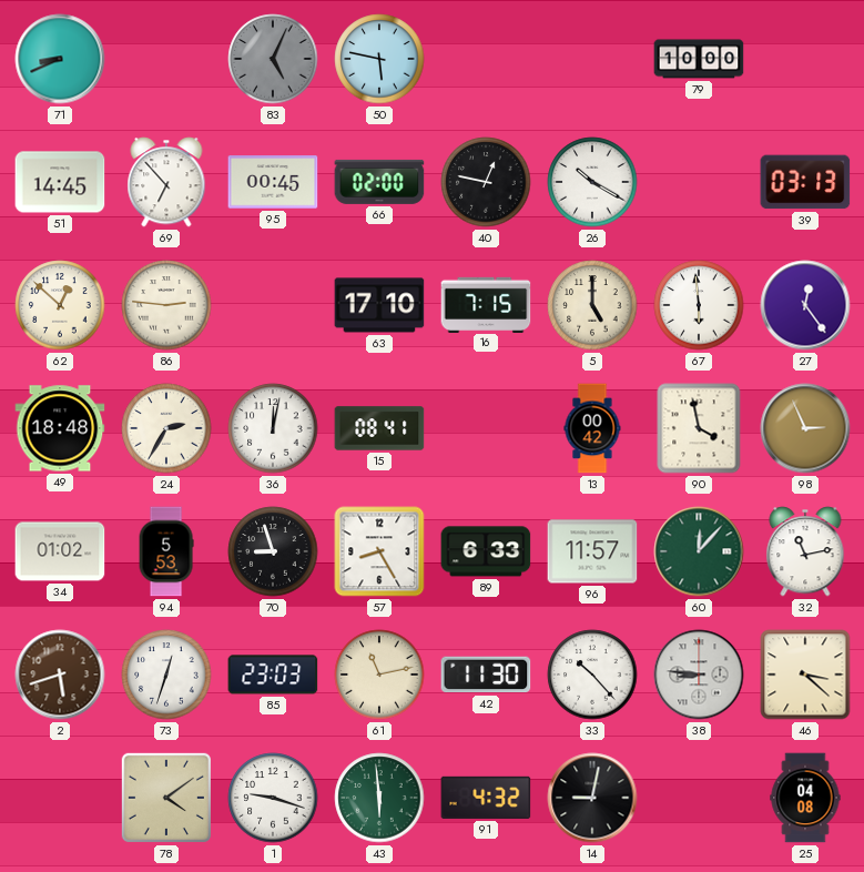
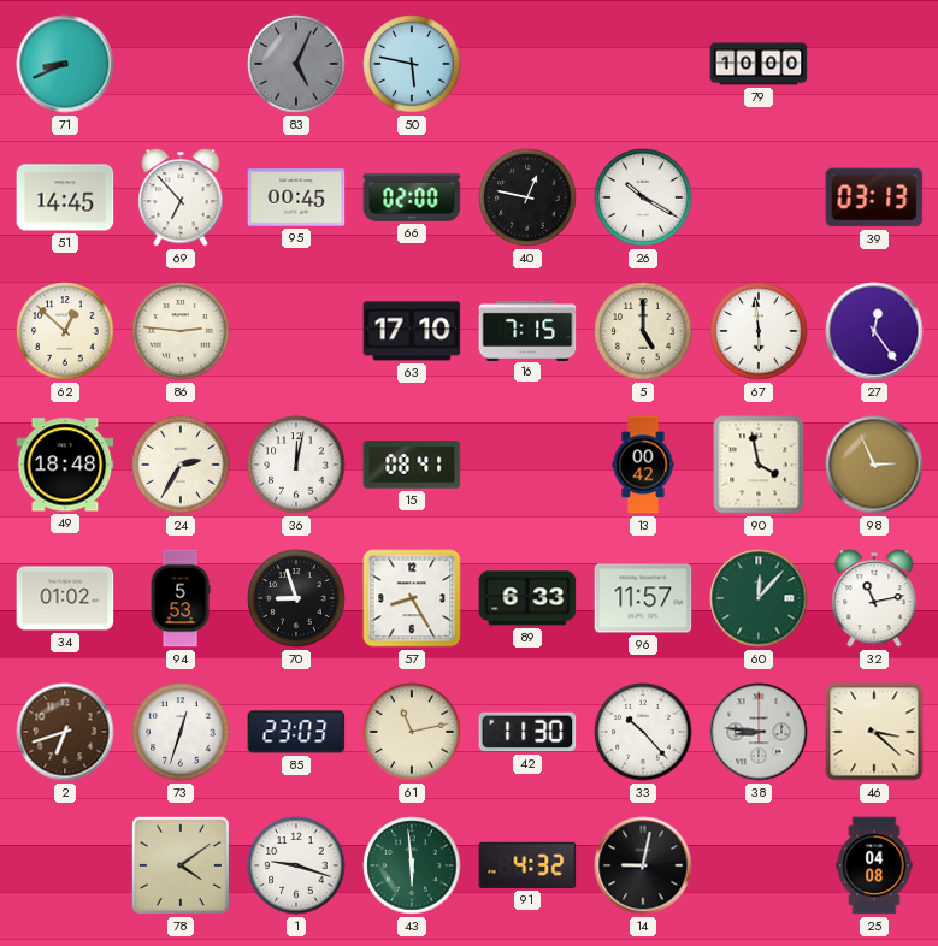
2: 5:42 -> 6:42
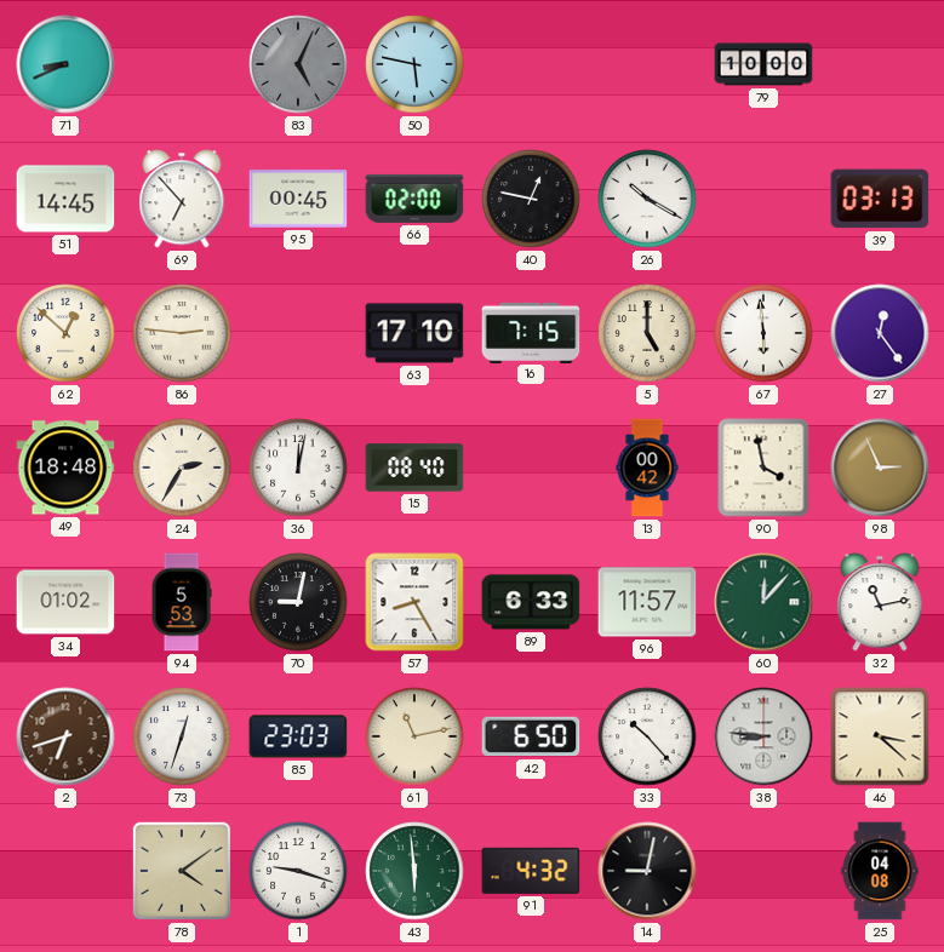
15: 08:41 -> 08:40
70: 8:57 -> 9:02
42: 11:30 -> 6:50
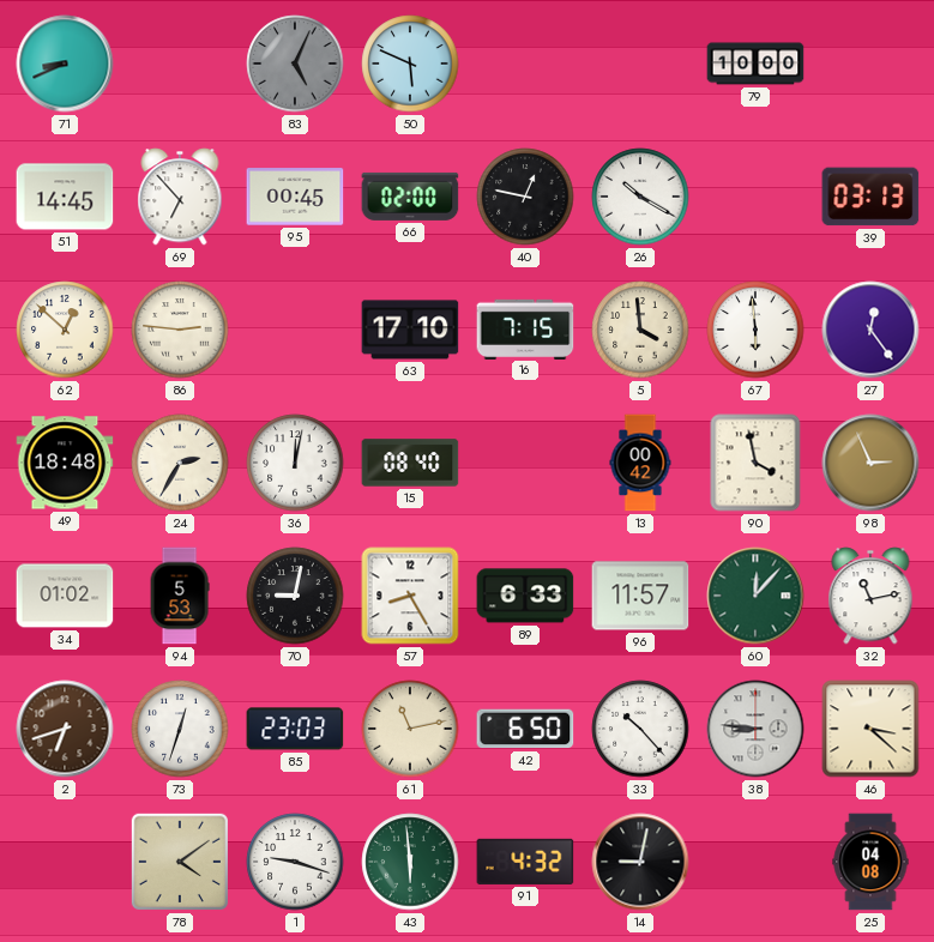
50: 5:47 -> 5:49
5: 5:00 -> 3:59
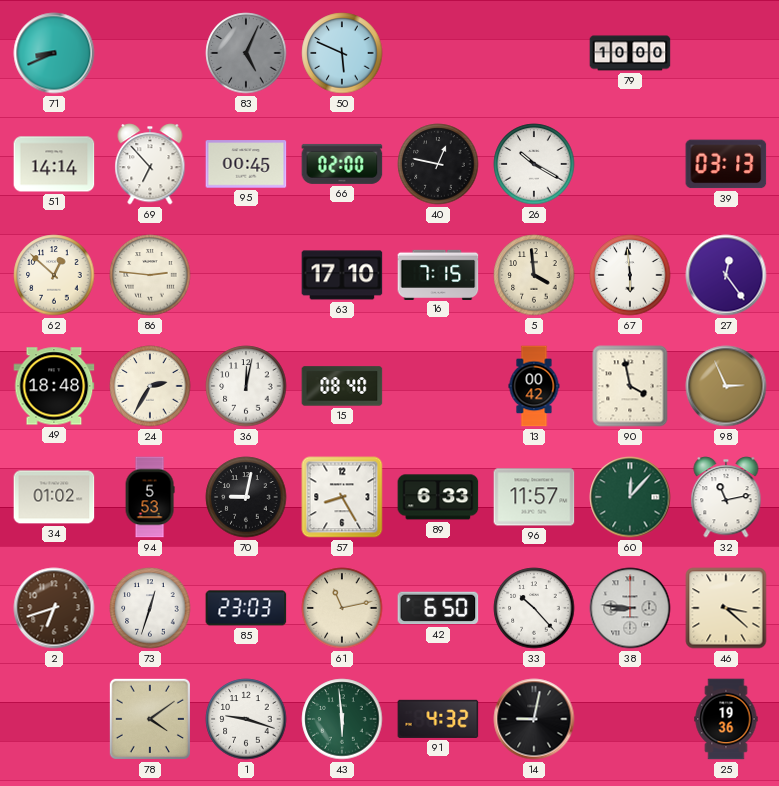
51: 14:45 -> 14:14
25: 04:08 -> 19:36
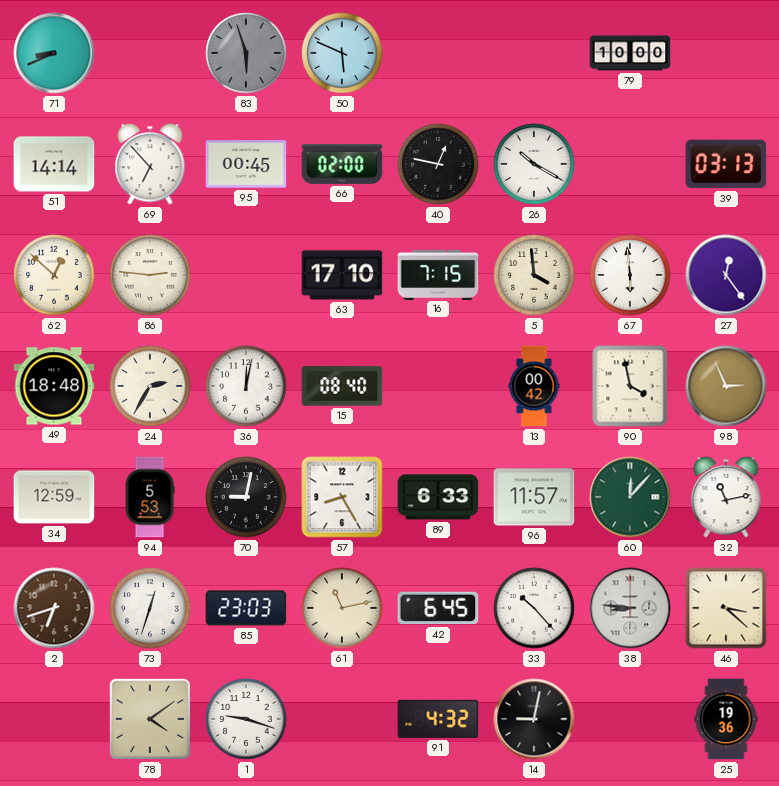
83: 5:04 -> 5:57
34: 01:02 -> 12:59
42: 6:50 -> 6:45
43: 5:59 -> none
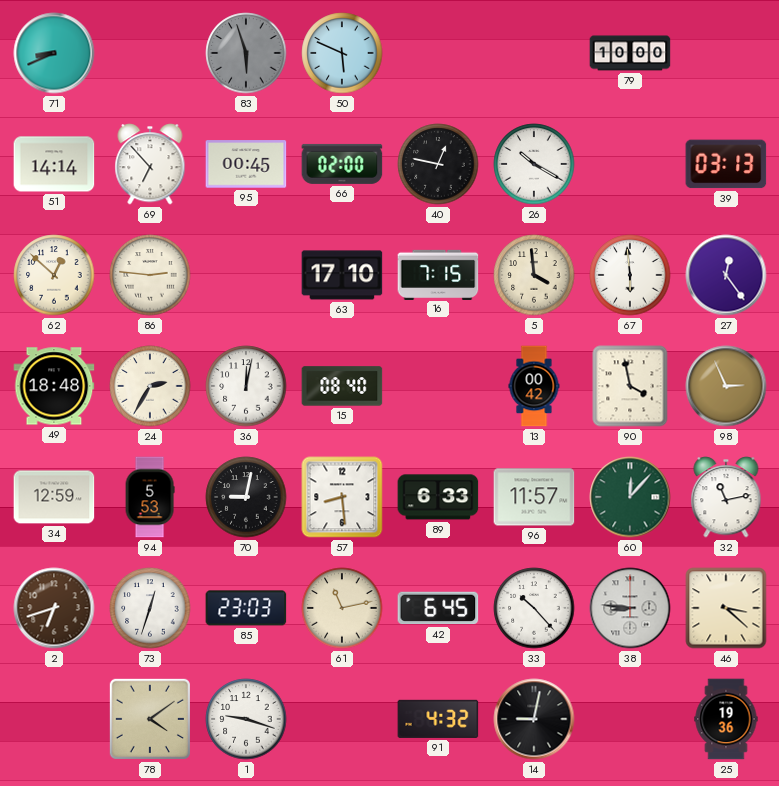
57: 8:25 -> 8:29
